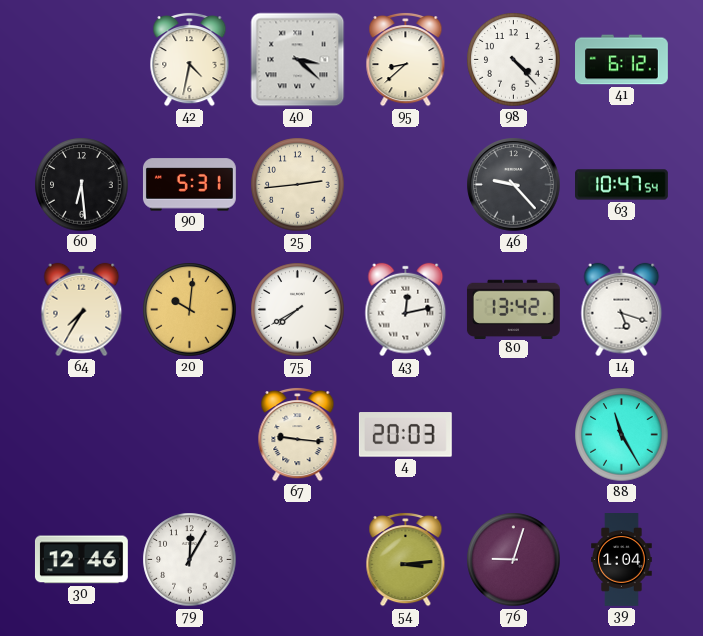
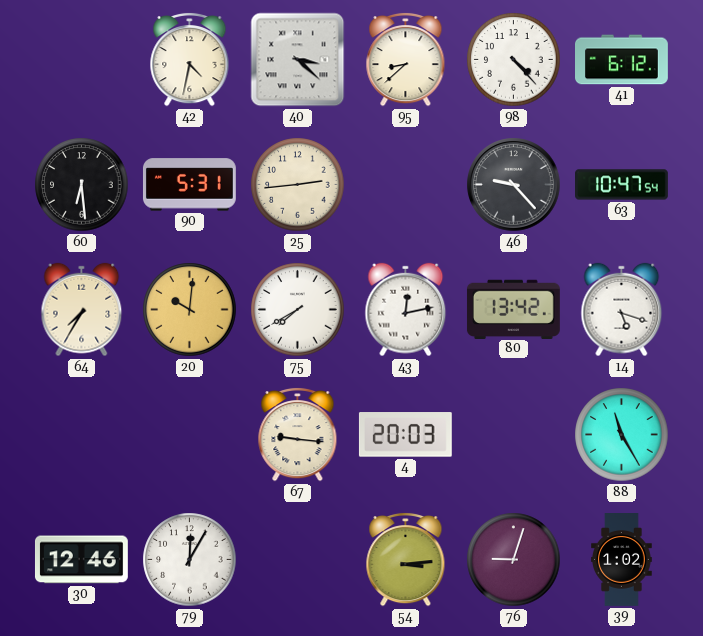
39: 1:04 -> 1:02
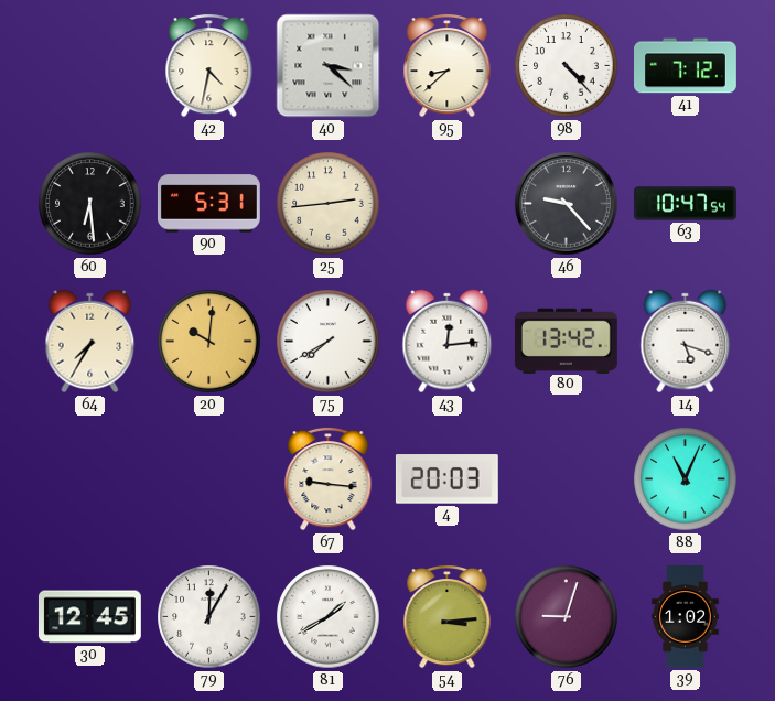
41: 6:12 -> 7:12
43: 12:13 -> 12:14
88: 11:25 -> 11:04
30: 12:46 -> 12:45
81: none -> 1:40
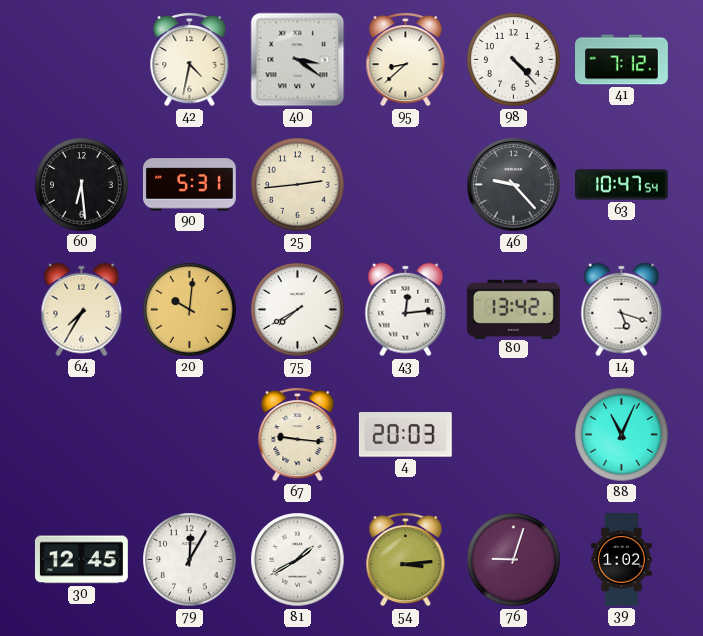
40: 3:22 -> 3:21
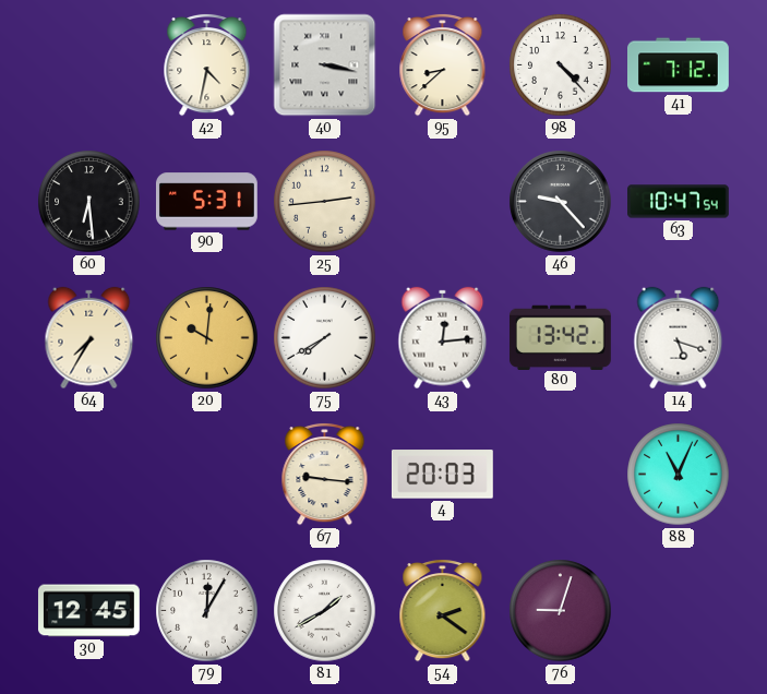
40: 3:21 -> 3:17
54: 3:14 -> 2:21
39: 1:02 -> none
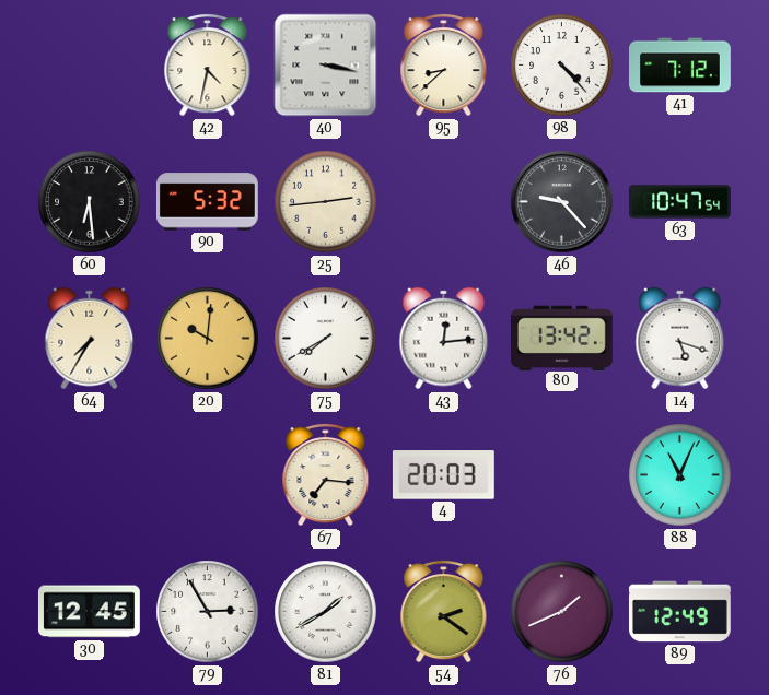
90: 5:31 -> 5:32
67: 9:16 -> 7:16
79: 12:05 -> 2:55
76: 9:03 -> 1:41
89: none -> 12:49
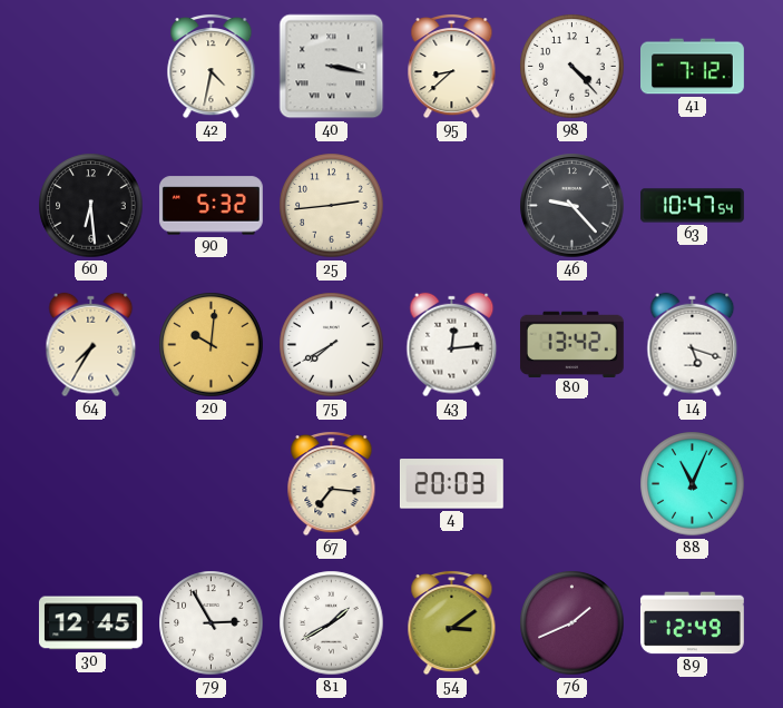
54: 2:21 -> 3:09
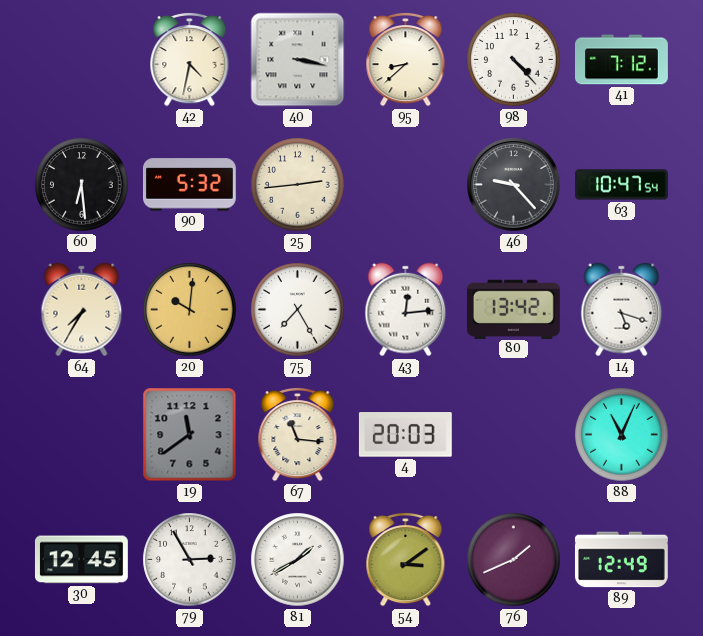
75: 7:40 -> 7:25
19: none -> 11:39
67: 7:16 -> 11:16
